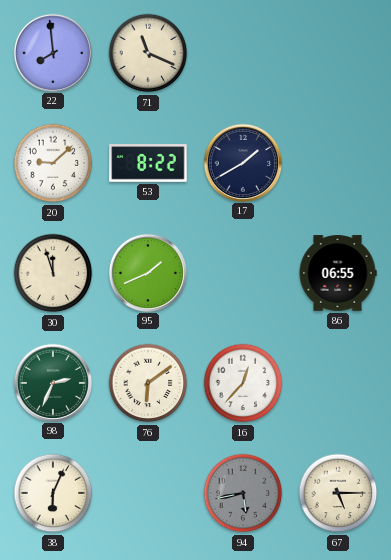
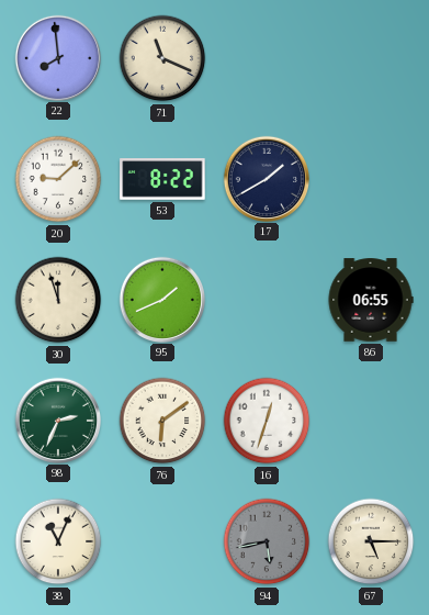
16: 12:37 -> 12:33
38: 6:04 -> 11:04
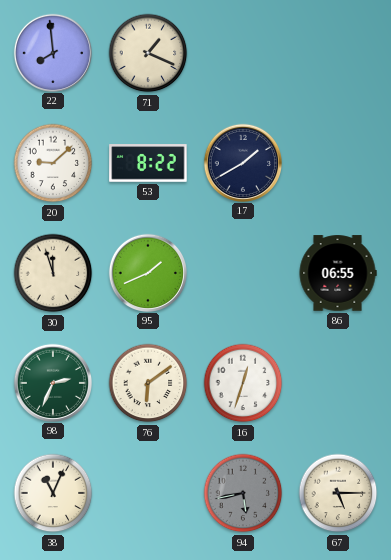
71: 11:19 -> 1:19
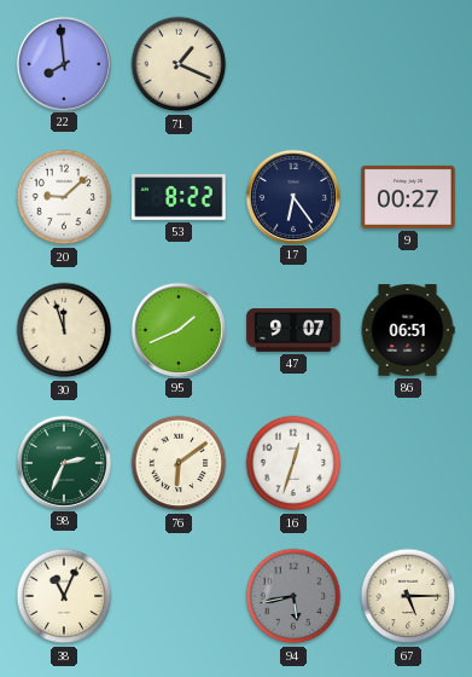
17: 1:40 -> 6:24
9: none -> 00:27
47: none -> 9:07
86: 06:55 -> 06:51
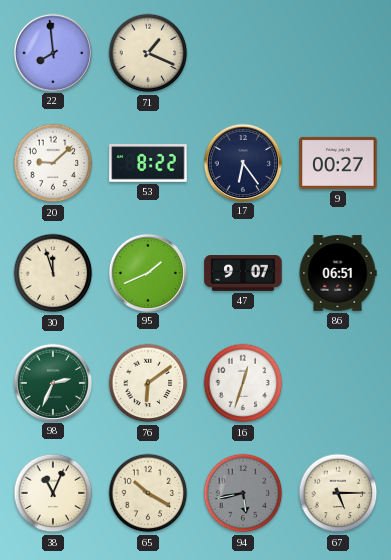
65: none -> 10:20
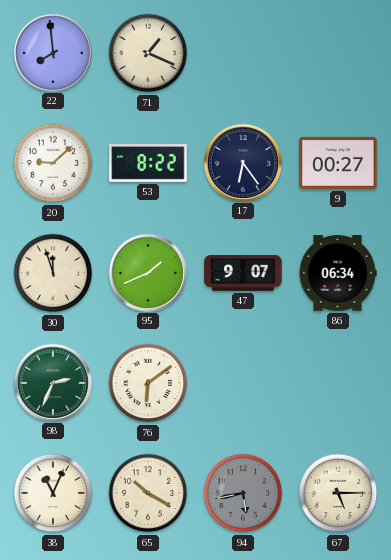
86: 06:51 -> 06:34
16: 12:33 -> none
